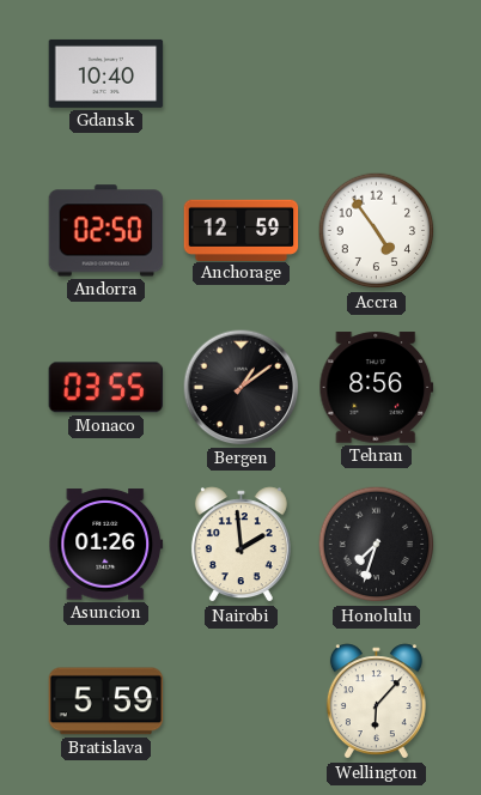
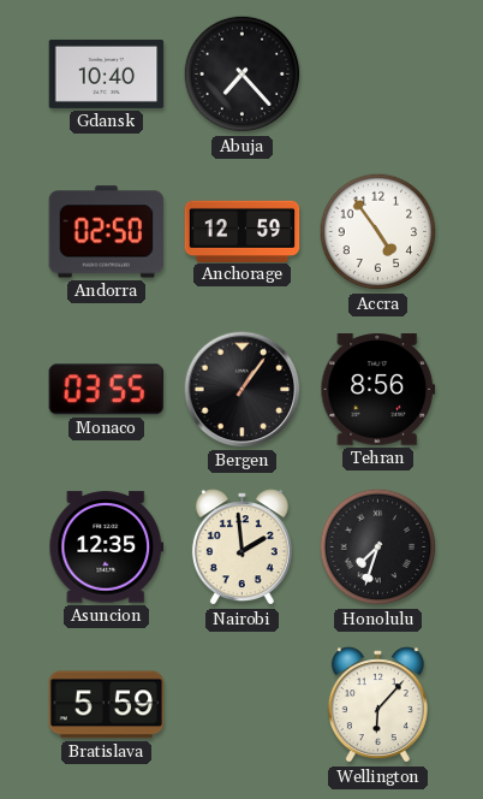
Abuja: none -> 7:23
Bergen: 1:09 -> 1:06
Asuncion: 01:26 -> 12:35
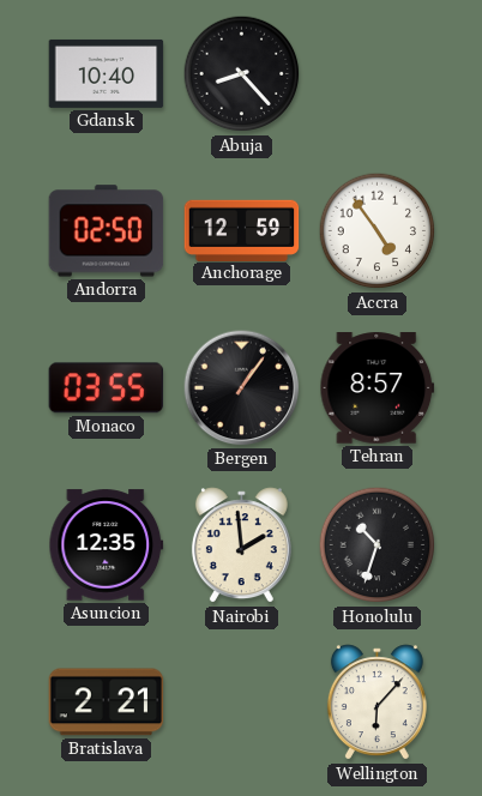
Abuja: 7:23 -> 8:23
Tehran: 8:56 -> 8:57
Honolulu: 7:33 -> 10:33
Bratislava: 5:59 -> 2:21
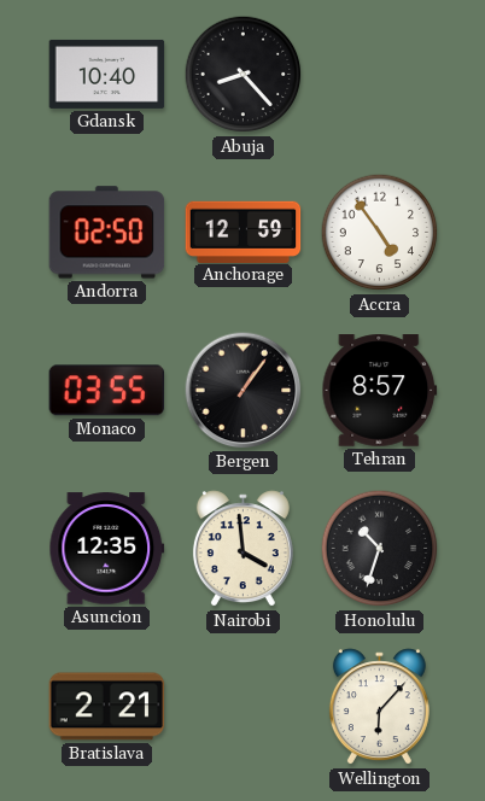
Nairobi: 1:59 -> 3:59
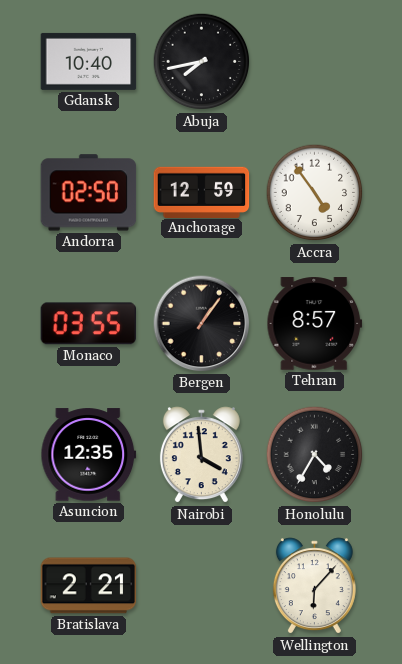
Abuja: 8:23 -> 7:43
Honolulu: 10:33 -> 4:35
